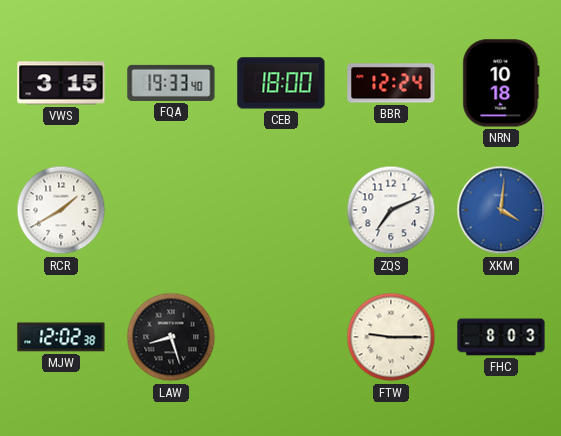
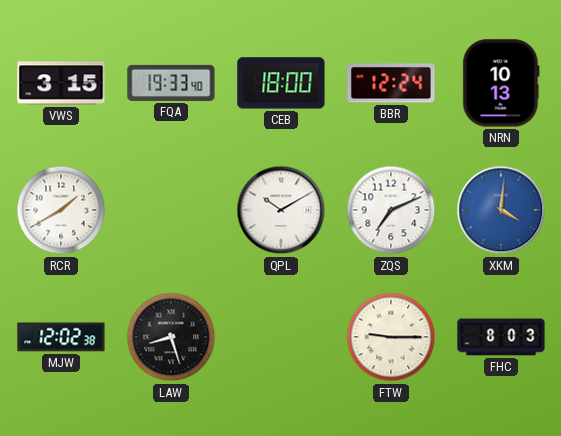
NRN: 10:18 -> 10:13
QPL: none -> 10:10
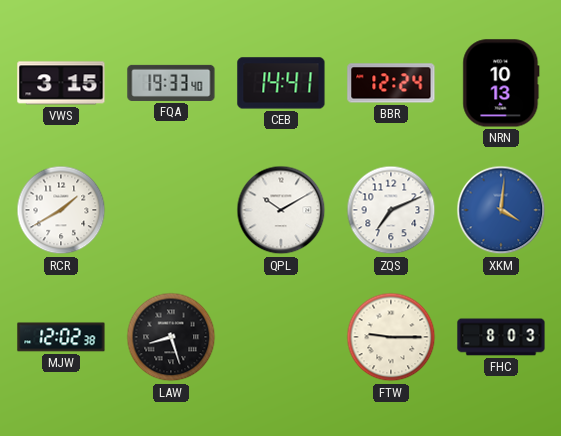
CEB: 18:00 -> 14:41
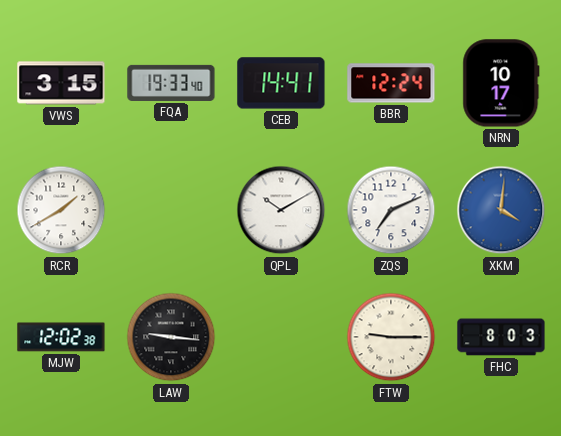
NRN: 10:13 -> 10:17
LAW: 8:27 -> 9:16
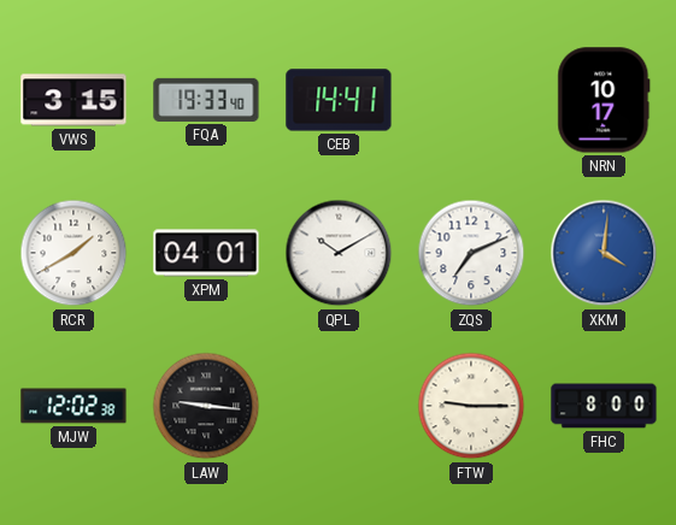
BBR: 12:24 -> none
XPM: none -> 04:01
FHC: 8:03 -> 8:00
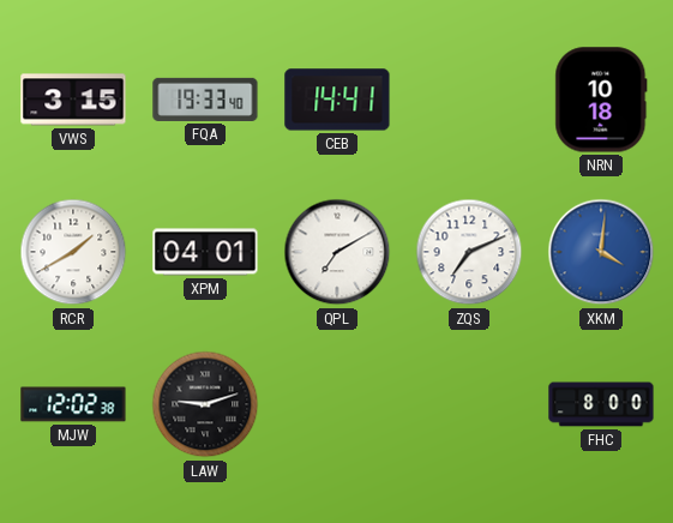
NRN: 10:17 -> 10:18
QPL: 10:10 -> 7:10
LAW: 9:16 -> 9:12
FTW: 9:15 -> none
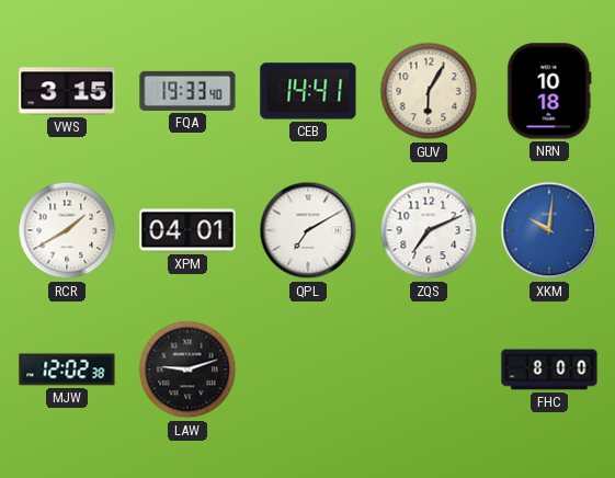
GUV: none -> 6:05
XKM: 4:01 -> 10:01
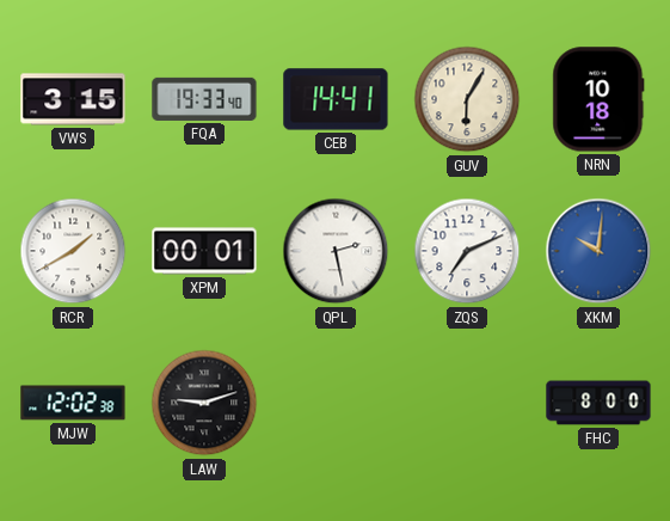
XPM: 04:01 -> 00:01
QPL: 7:10 -> 2:28
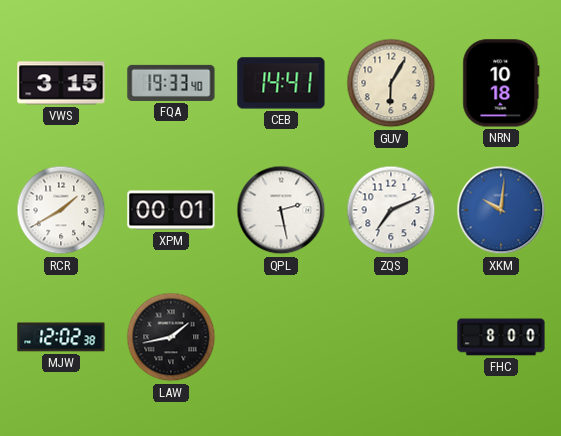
LAW: 9:12 -> 1:43
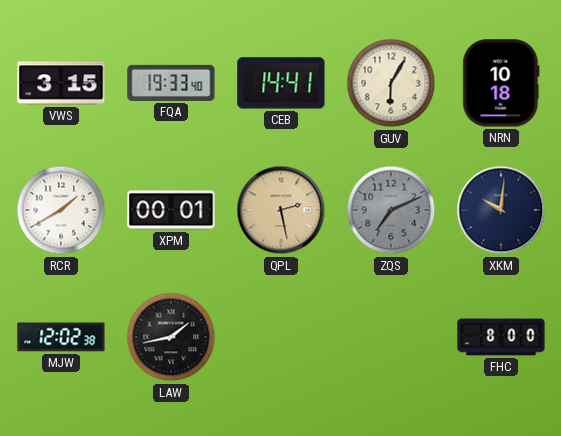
QPL dial: white -> champagne
ZQS dial: white -> grey
XKM dial: blue -> navy
